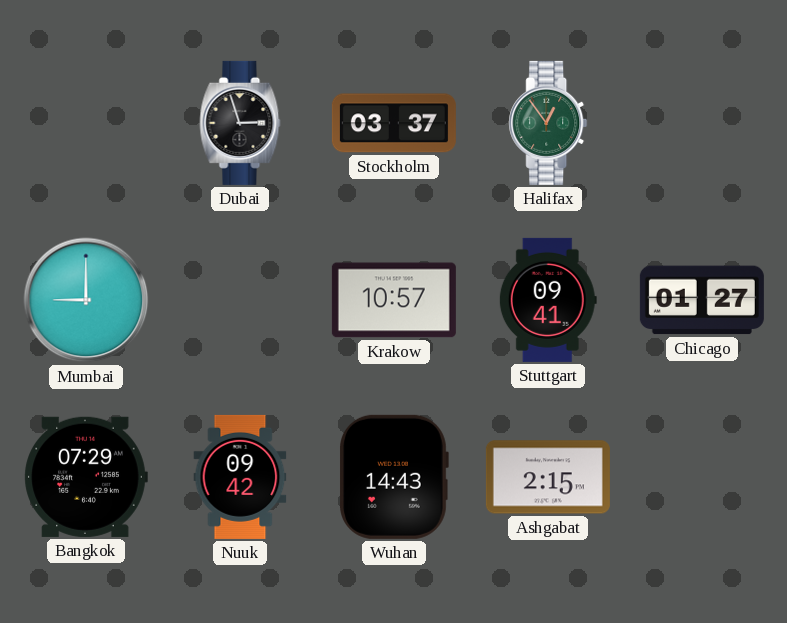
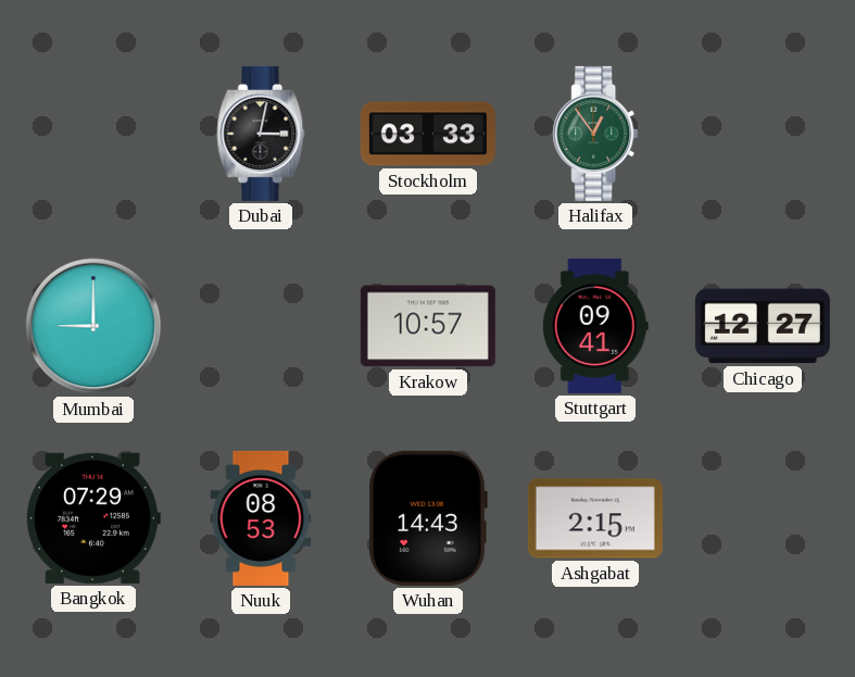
Dubai: 2:57 -> 3:02
Stockholm: 03:37 -> 03:33
Chicago: 01:27 -> 12:27
Nuuk: 09:42 -> 08:53
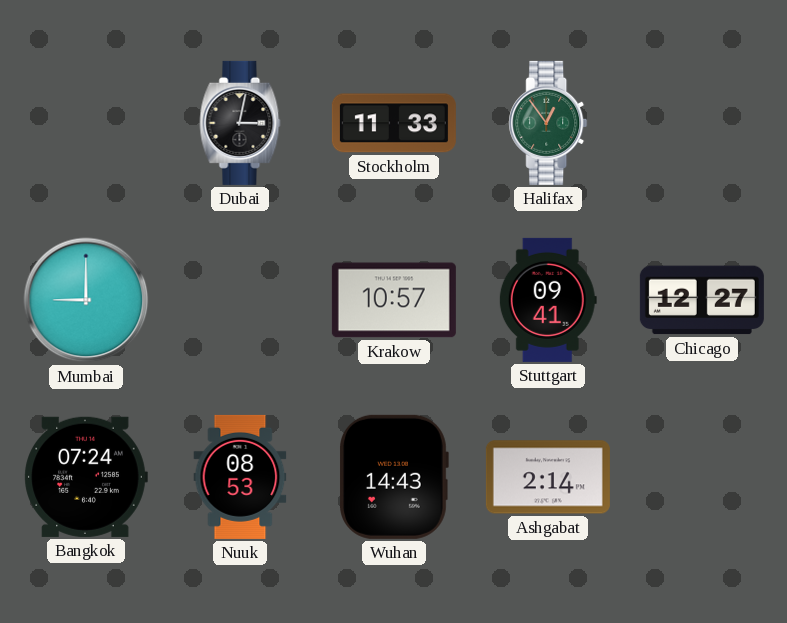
Stockholm: 03:33 -> 11:33
Bangkok: 07:29 -> 07:24
Ashgabat: 2:15 -> 2:14
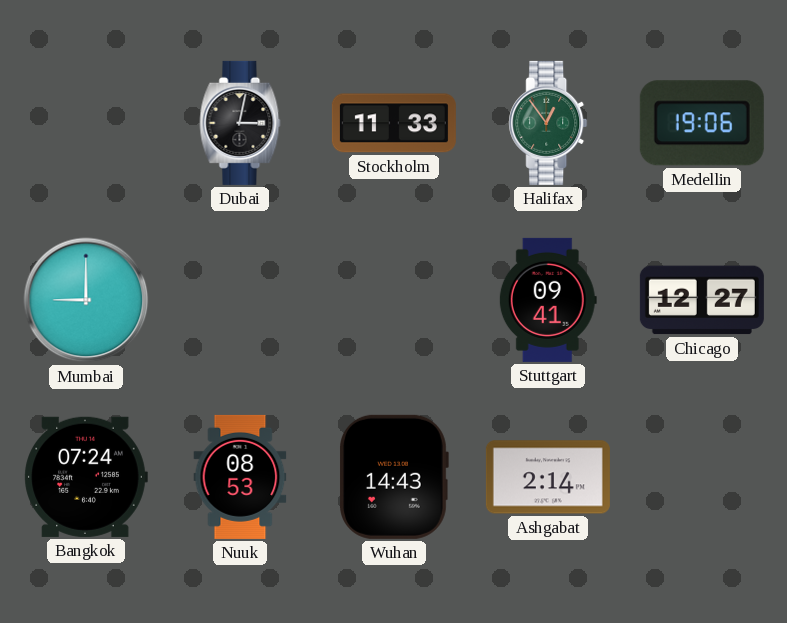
Medellin: none -> 19:06
Krakow: 10:57 -> none
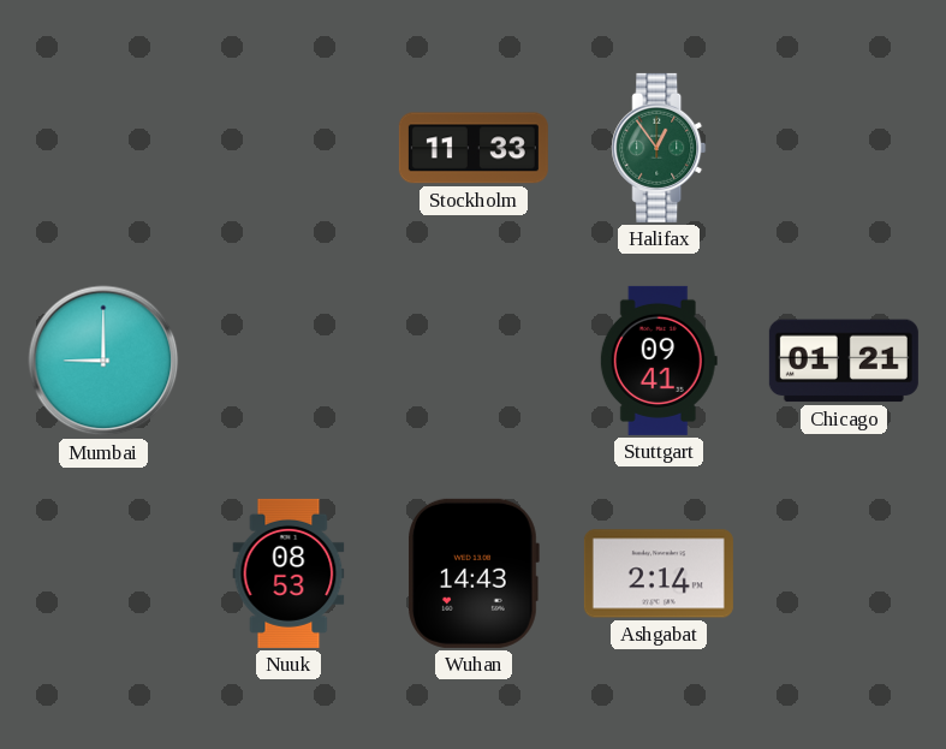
Dubai: 3:02 -> none
Medellin: 19:06 -> none
Chicago: 12:27 -> 01:21
Bangkok: 07:24 -> none
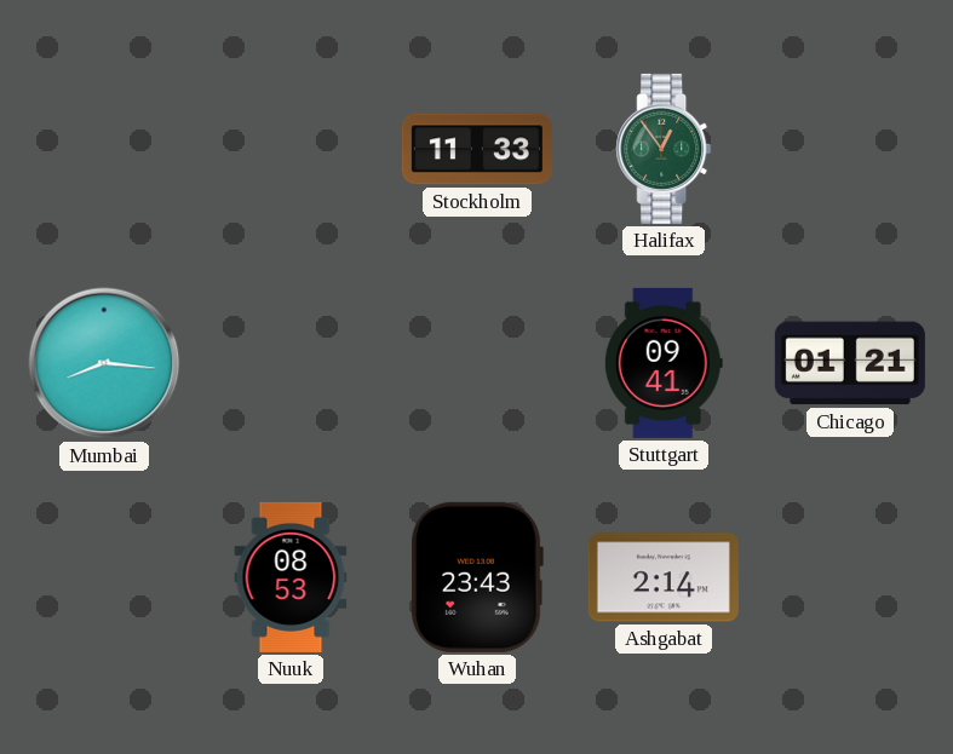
Mumbai: 9:00 -> 8:16
Wuhan: 14:43 -> 23:43
